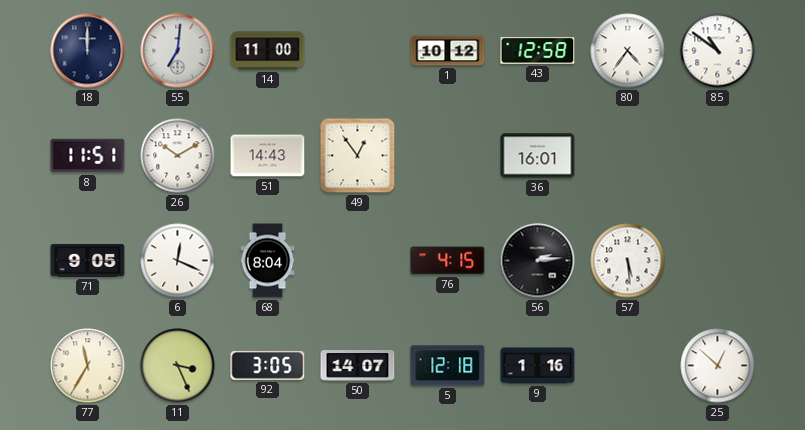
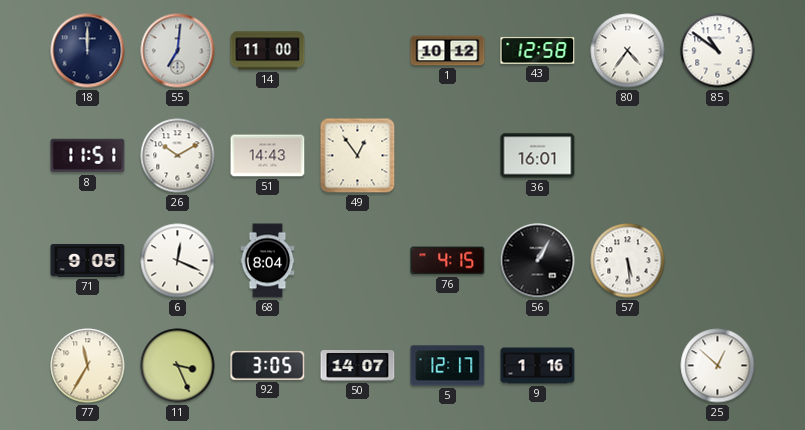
56: 2:14 -> 1:05
5: 12:18 -> 12:17
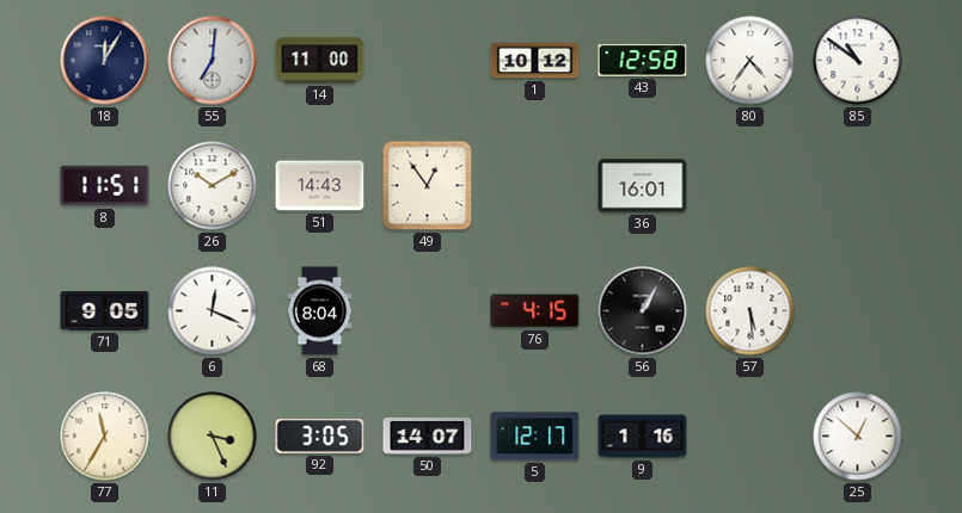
18: 12:00 -> 12:05
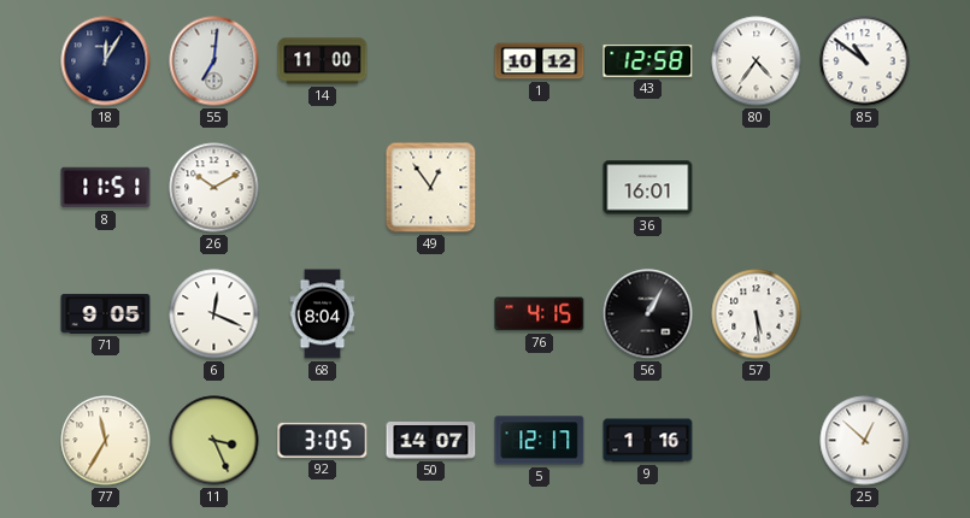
51: 14:43 -> none
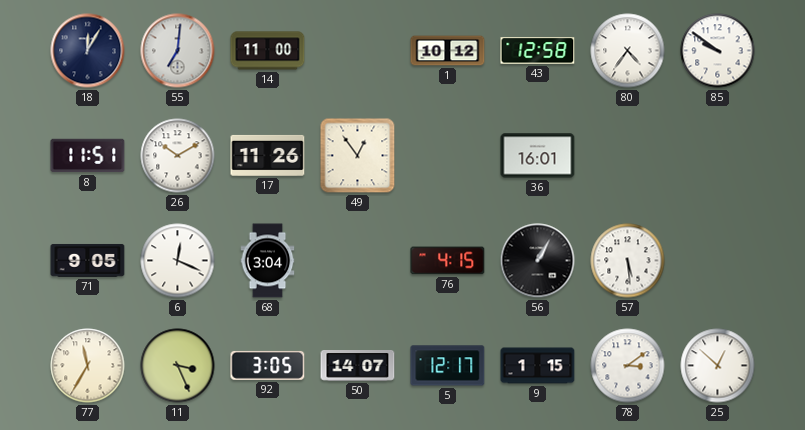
85: 10:51 -> 9:51
17: none -> 11:26
68: 8:04 -> 3:04
9: 1:16 -> 1:15
78: none -> 3:09
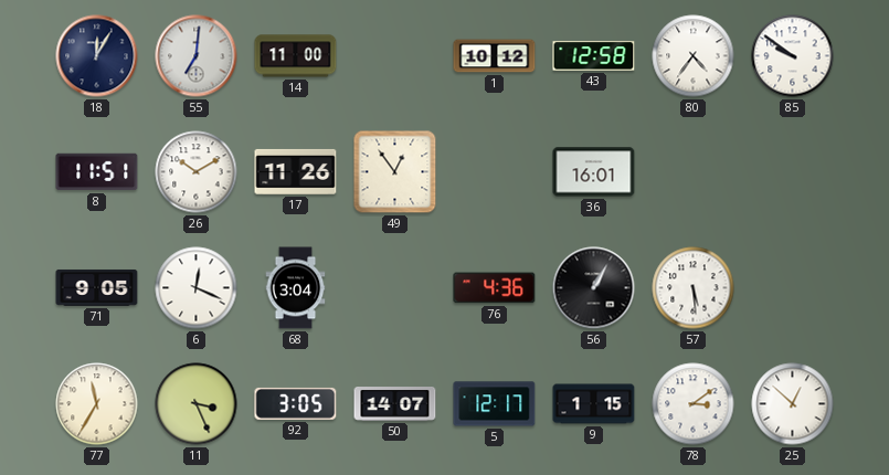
76: 4:15 -> 4:36
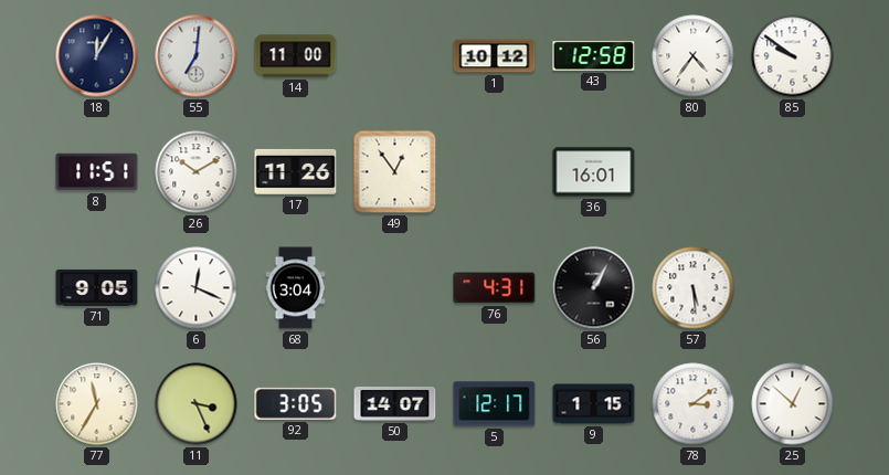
76: 4:36 -> 4:31
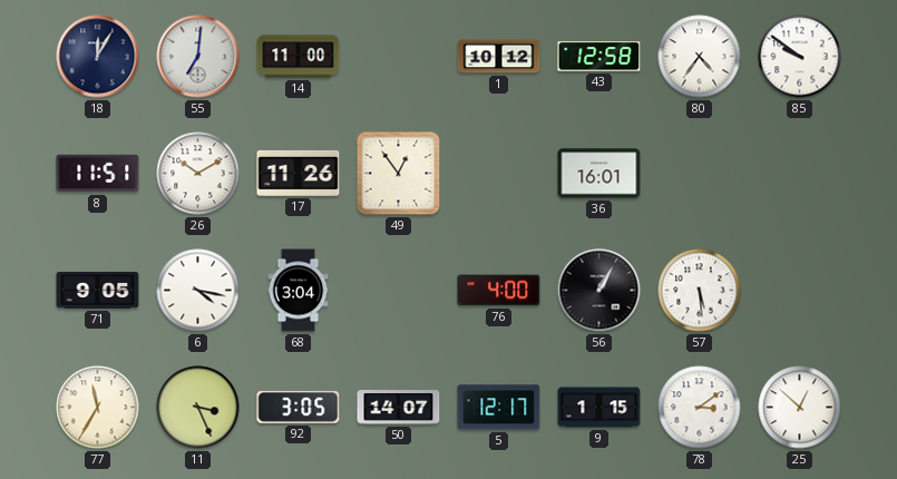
6: 12:19 -> 4:17
76: 4:31 -> 4:00
